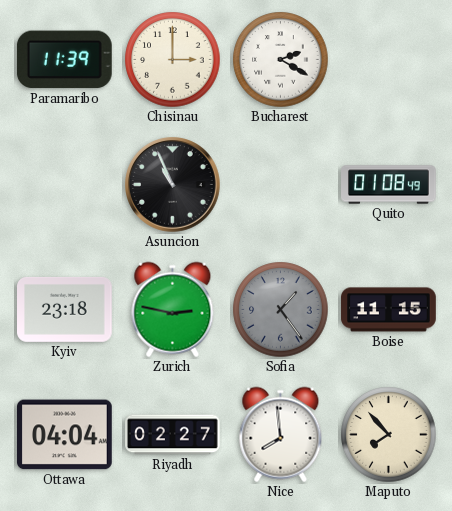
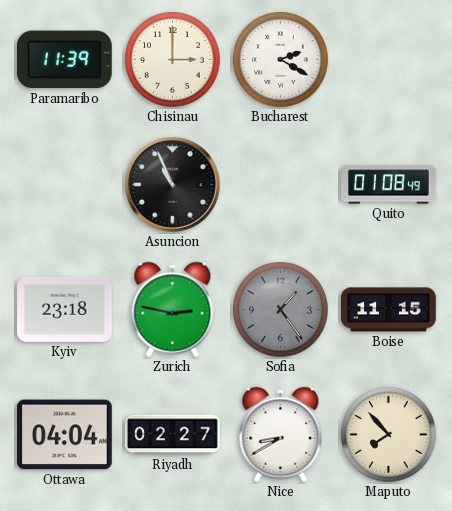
Nice: 7:59 -> 8:40
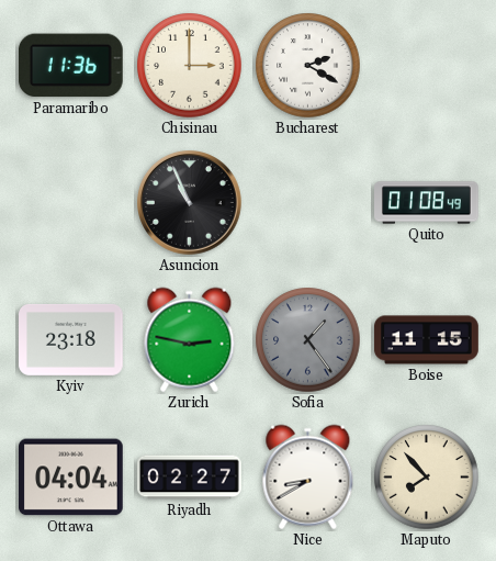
Paramaribo: 11:39 -> 11:36
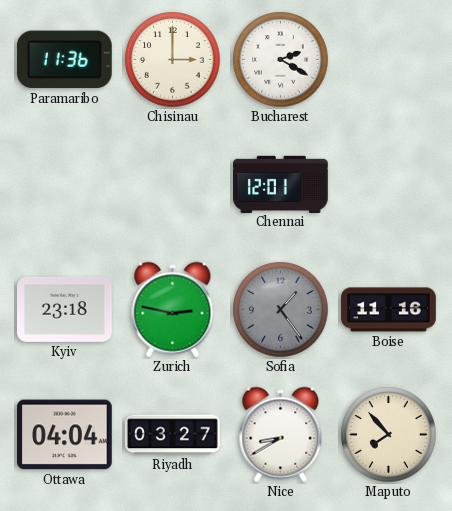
Asuncion: 10:56 -> none
Chennai: none -> 12:01
Quito: 01:08 -> none
Boise: 11:15 -> 11:16
Riyadh: 02:27 -> 03:27
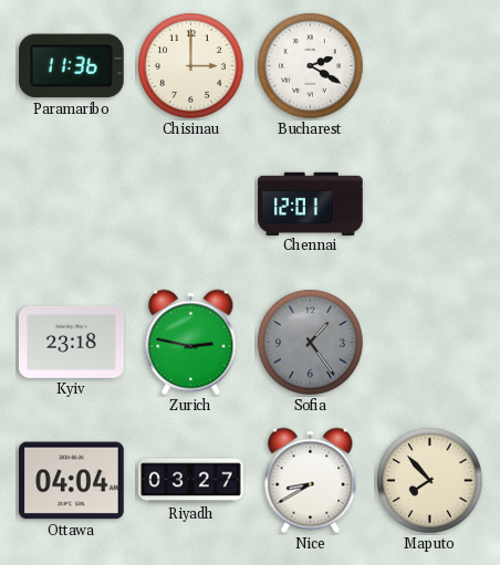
Boise: 11:16 -> none
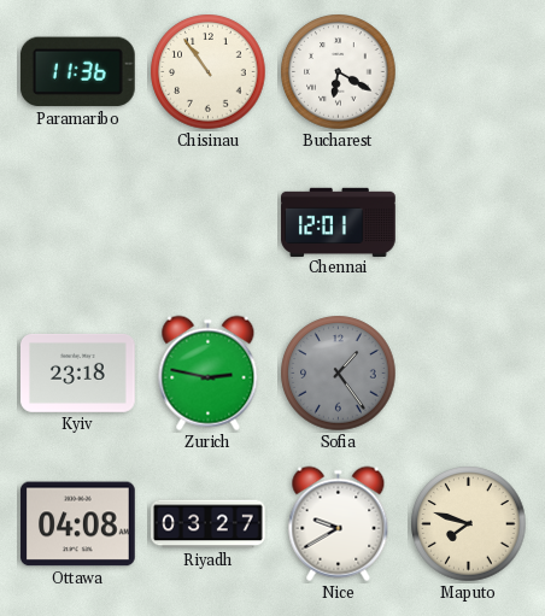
Chisinau: 3:00 -> 10:54
Bucharest: 2:20 -> 6:20
Ottawa: 04:04 -> 04:08
Nice: 8:40 -> 9:40
Maputo: 7:53 -> 7:48
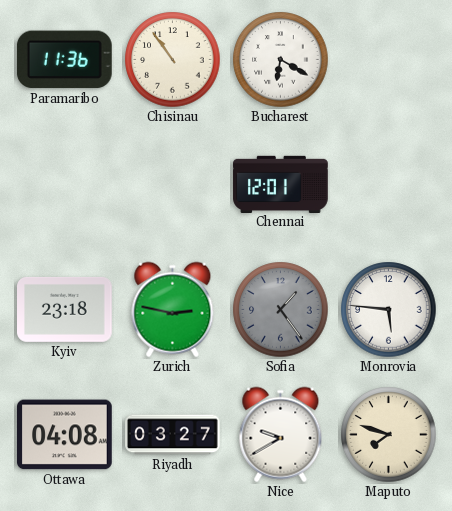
Monrovia: none -> 5:46
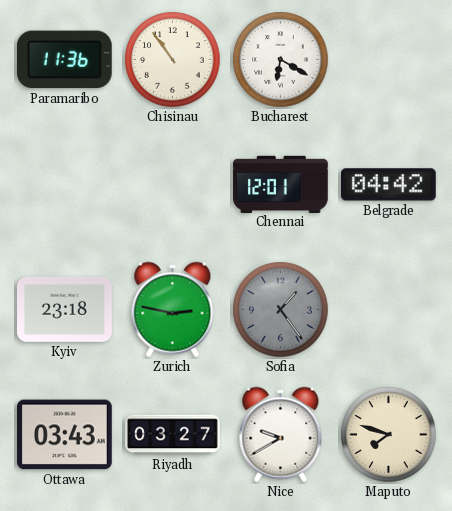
Belgrade: none -> 04:42
Monrovia: 5:46 -> none
Ottawa: 04:08 -> 03:43
